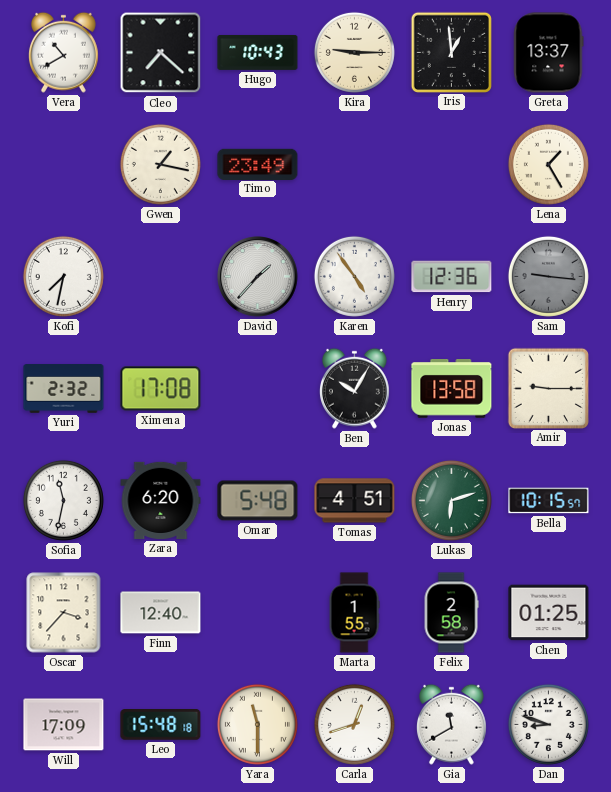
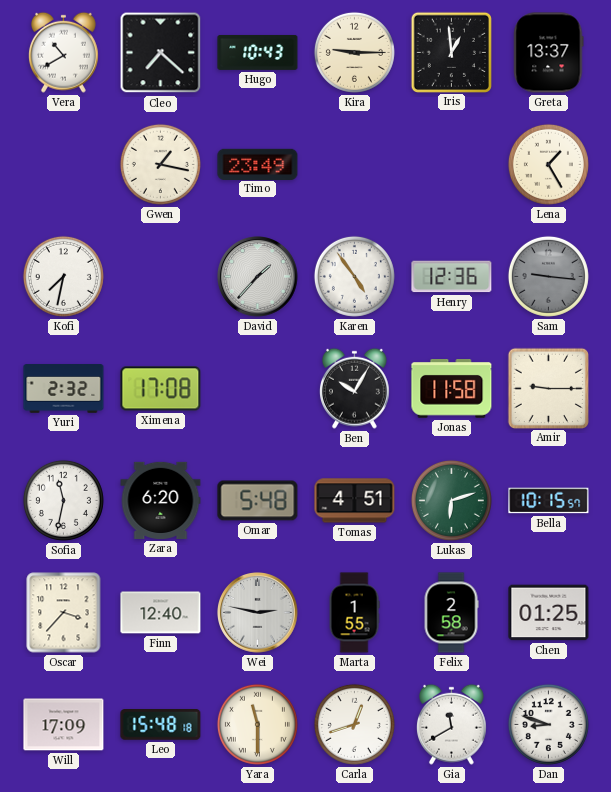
Jonas: 13:58 -> 11:58
Wei: none -> 2:47
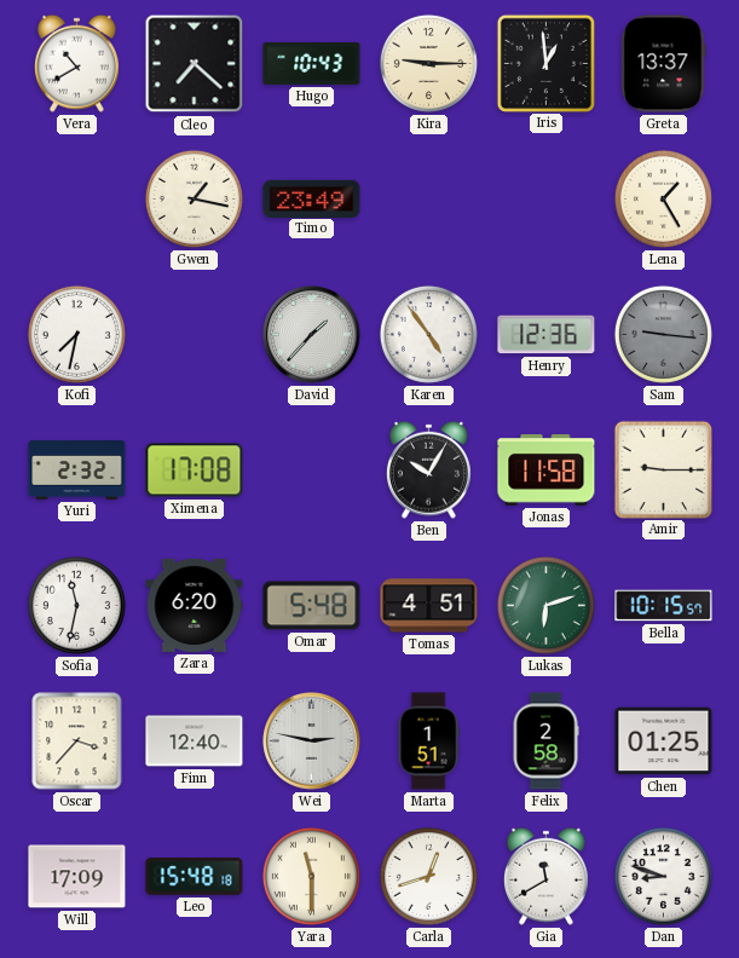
Marta: 1:55 -> 1:51
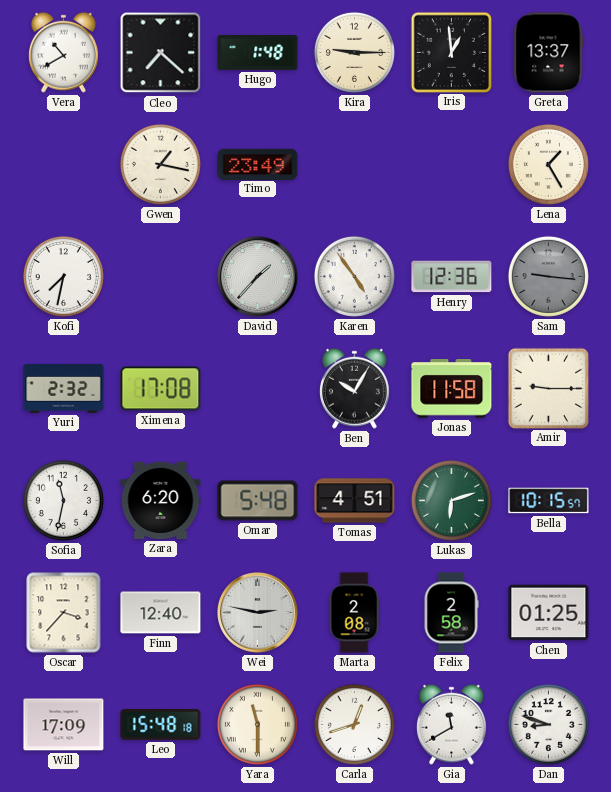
Hugo: 10:43 -> 1:48
Marta: 1:51 -> 2:08
